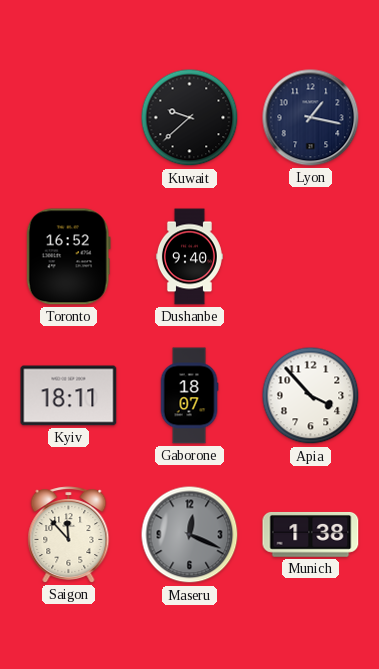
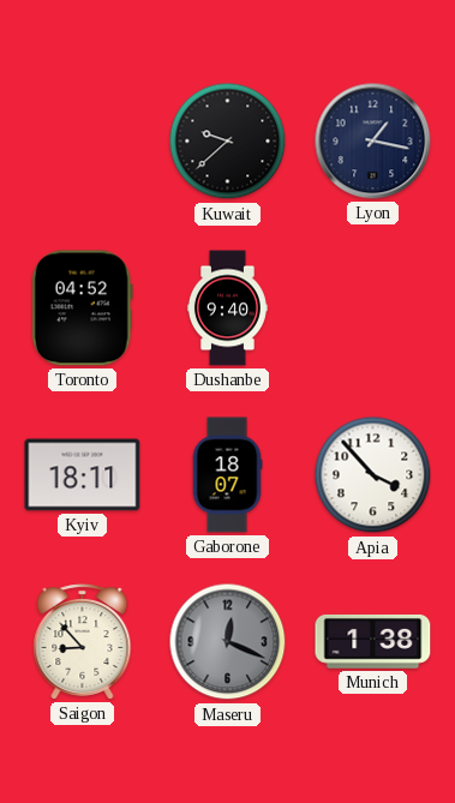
Toronto: 16:52 -> 04:52
Saigon: 11:53 -> 8:53
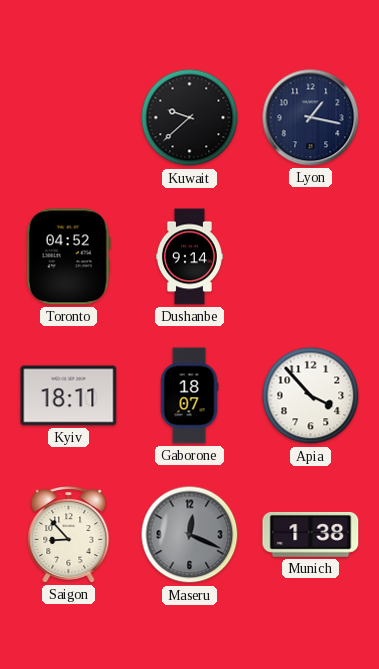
Dushanbe: 9:40 -> 9:14
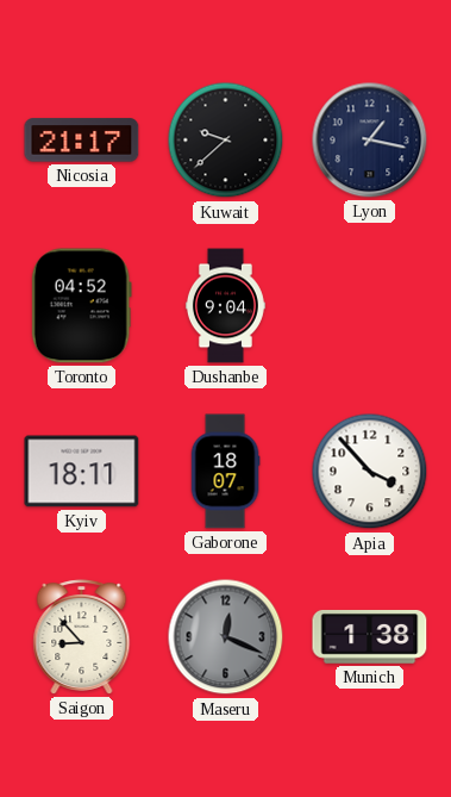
Nicosia: none -> 21:17
Dushanbe: 9:14 -> 9:04
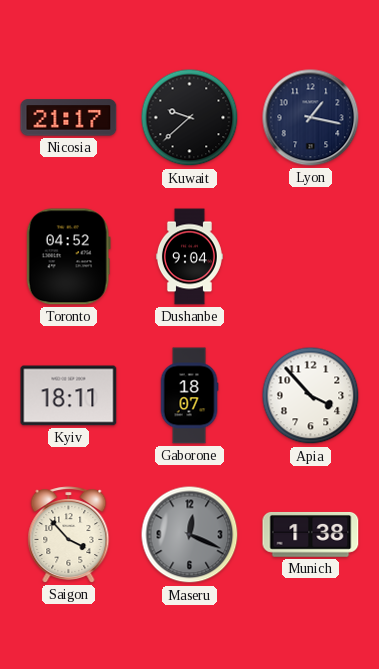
Saigon: 8:53 -> 3:53
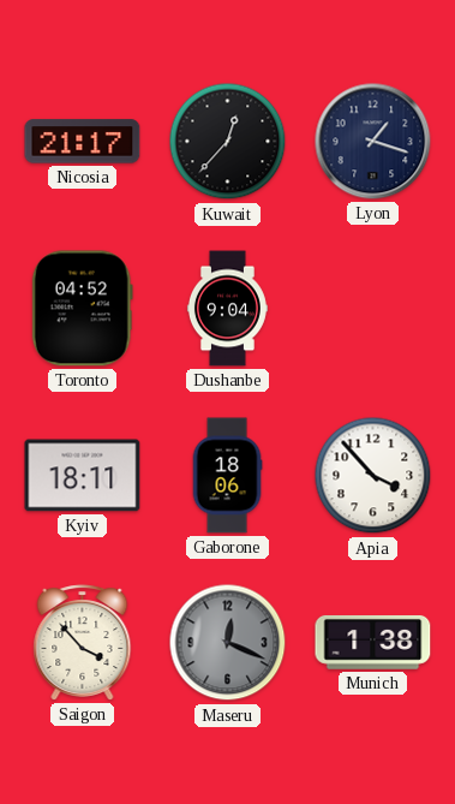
Kuwait: 9:38 -> 12:37
Lyon: 1:17 -> 1:18
Gaborone: 18:07 -> 18:06
